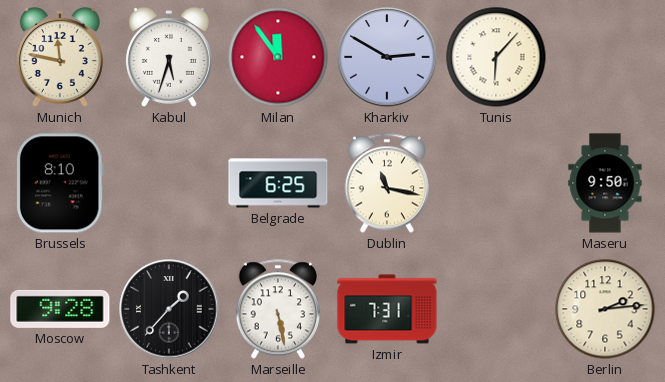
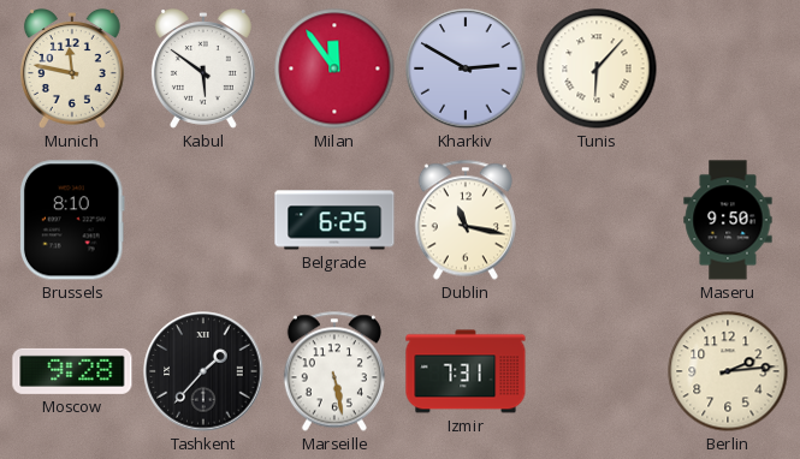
Kabul: 5:33 -> 5:51
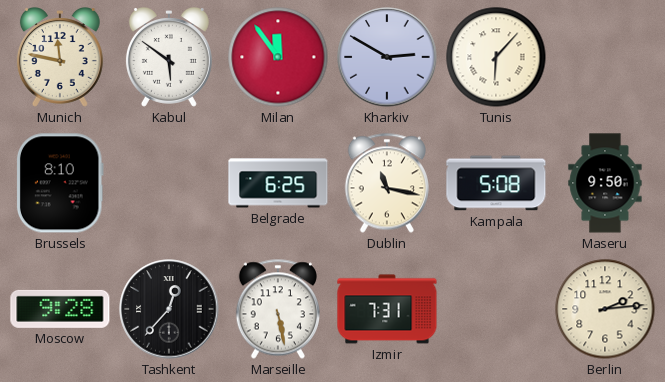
Kampala: none -> 5:08
Tashkent: 1:37 -> 12:37
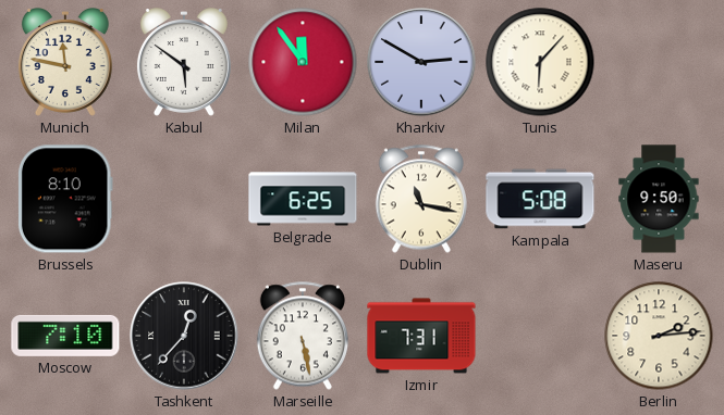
Moscow: 9:28 -> 7:10
